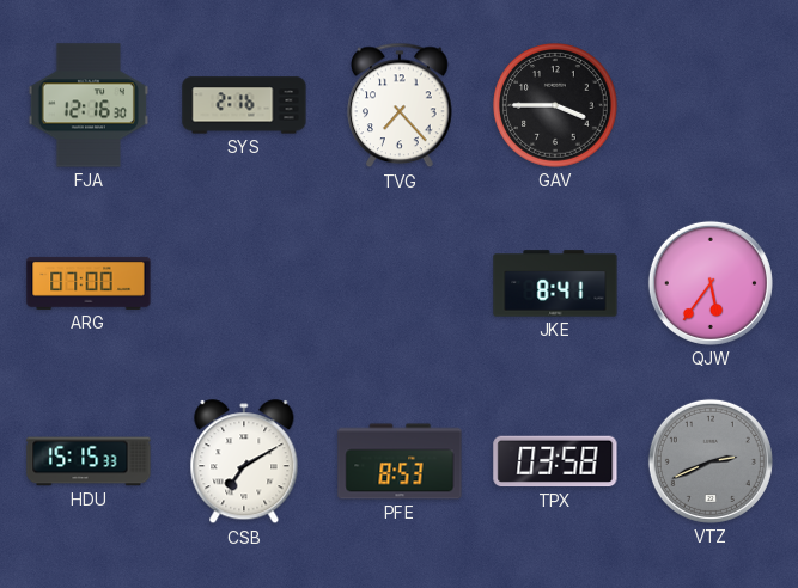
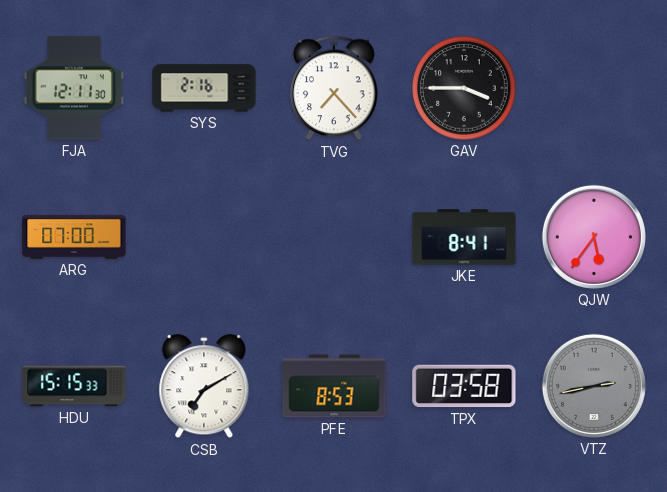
FJA: 12:16 -> 12:11
VTZ: 2:41 -> 2:43
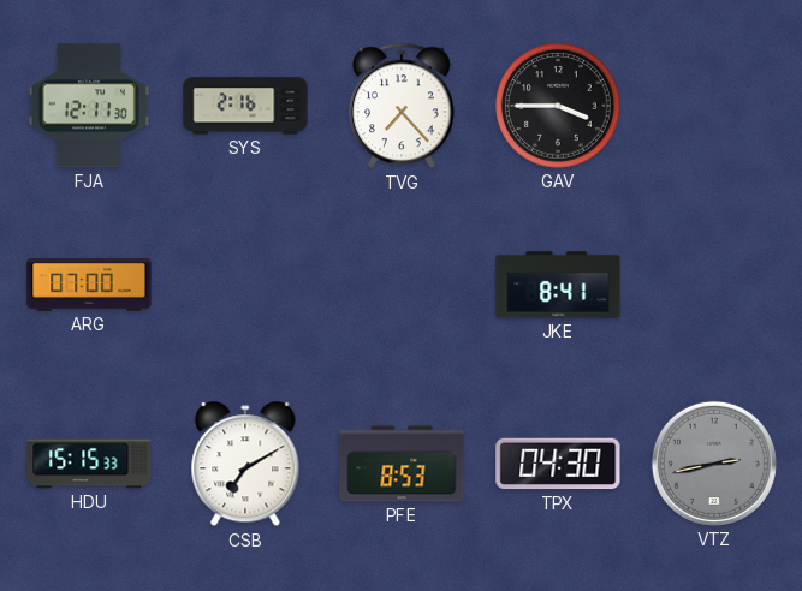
QJW: 5:36 -> none
TPX: 03:58 -> 04:30
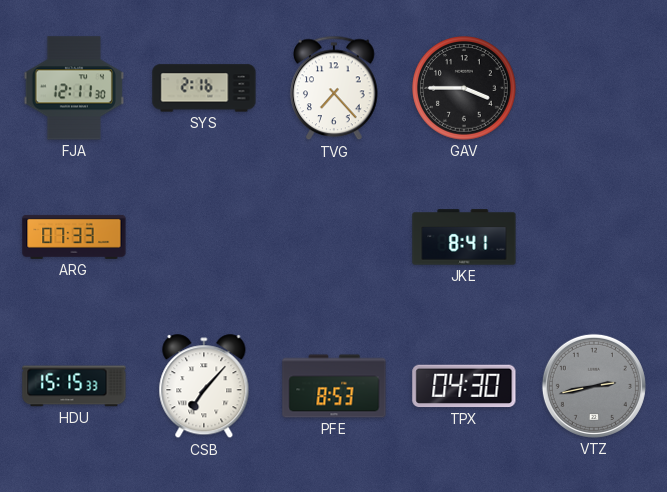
ARG: 07:00 -> 07:33
CSB: 7:10 -> 7:07
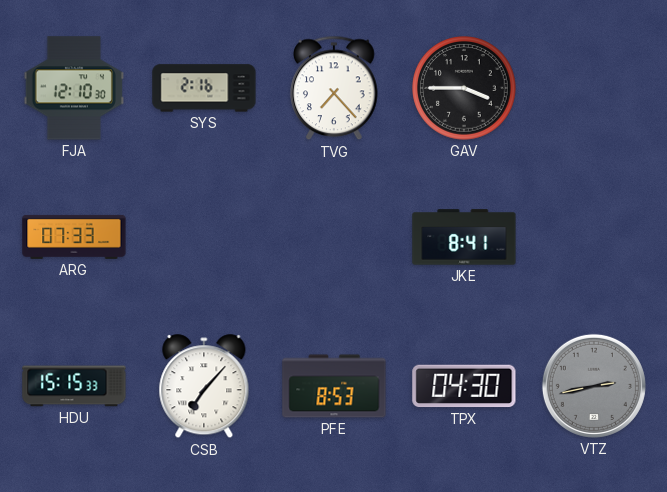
FJA: 12:11 -> 12:10
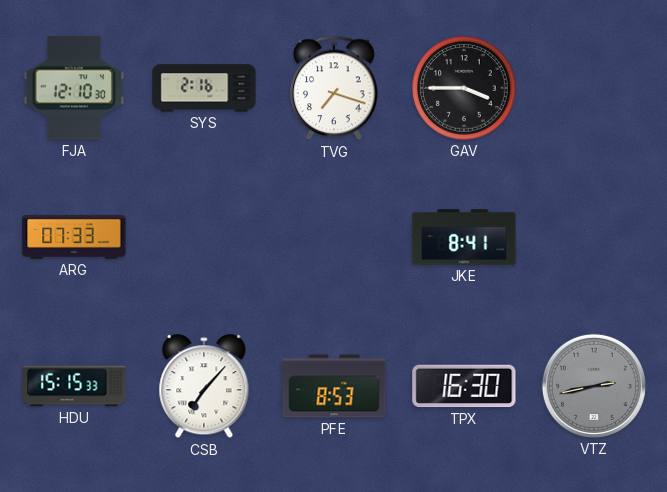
TVG: 7:23 -> 7:18
TPX: 04:30 -> 16:30
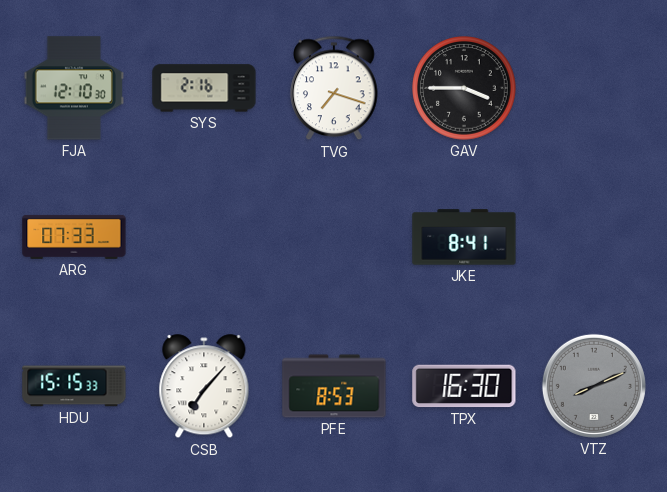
VTZ: 2:43 -> 8:11
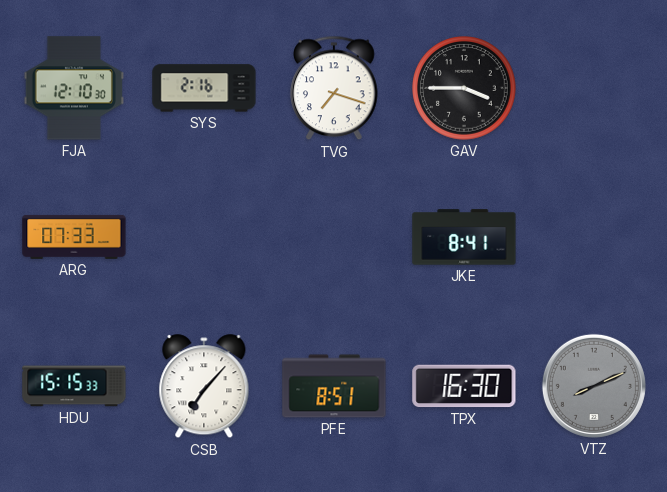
PFE: 8:53 -> 8:51
